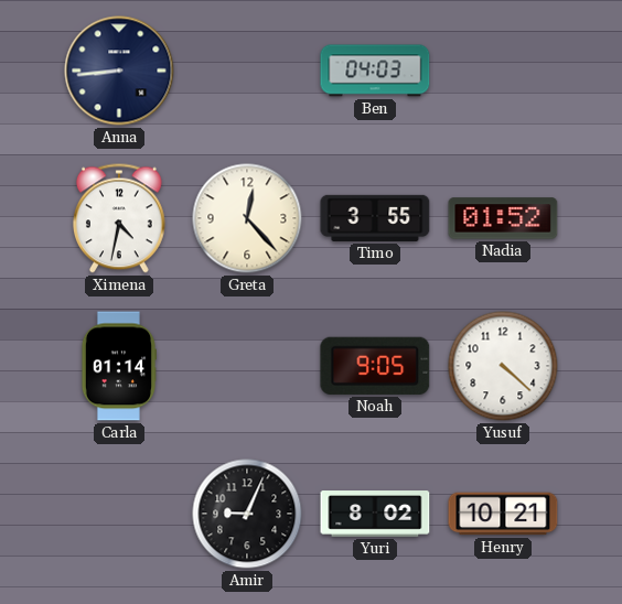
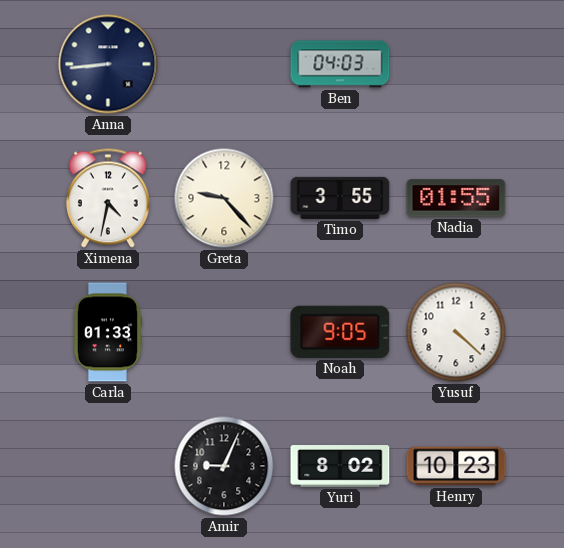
Greta: 12:23 -> 9:23
Nadia: 01:52 -> 01:55
Carla: 01:14 -> 01:33
Henry: 10:21 -> 10:23
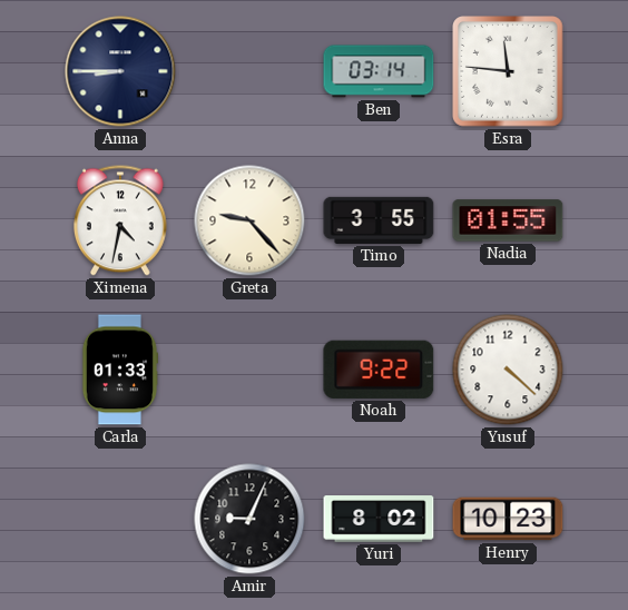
Anna: 8:44 -> 8:45
Ben: 04:03 -> 03:14
Esra: none -> 11:46
Noah: 9:05 -> 9:22
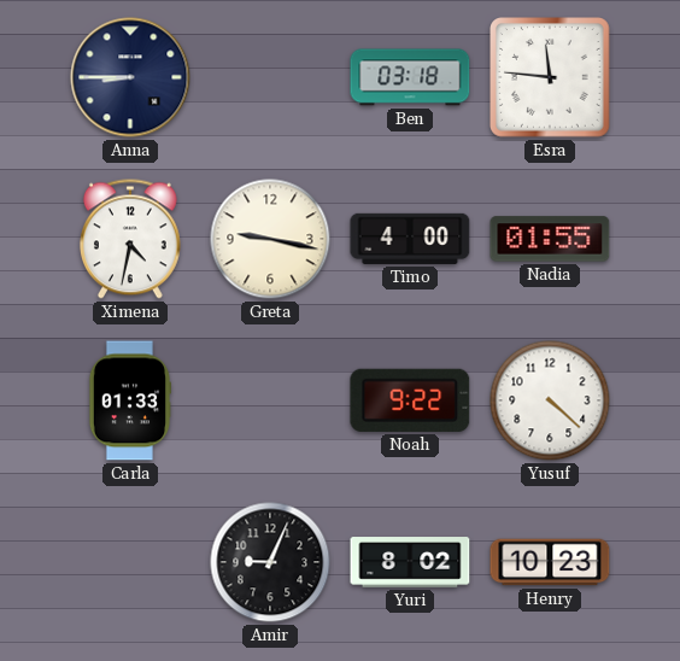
Ben: 03:14 -> 03:18
Greta: 9:23 -> 9:17
Timo: 3:55 -> 4:00
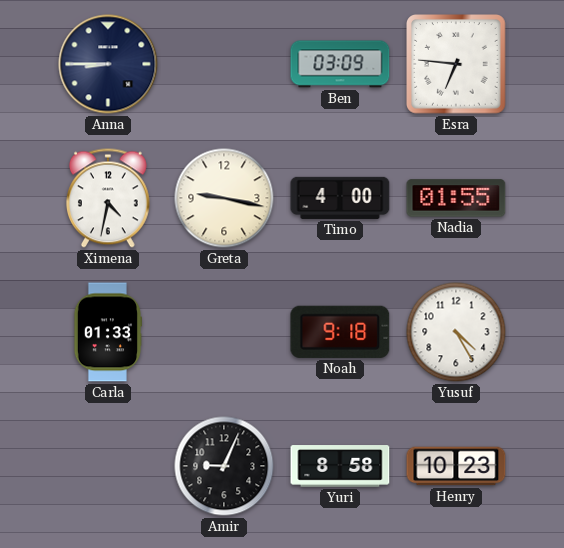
Ben: 03:18 -> 03:09
Esra: 11:46 -> 6:46
Noah: 9:22 -> 9:18
Yusuf: 4:22 -> 4:25
Yuri: 8:02 -> 8:58
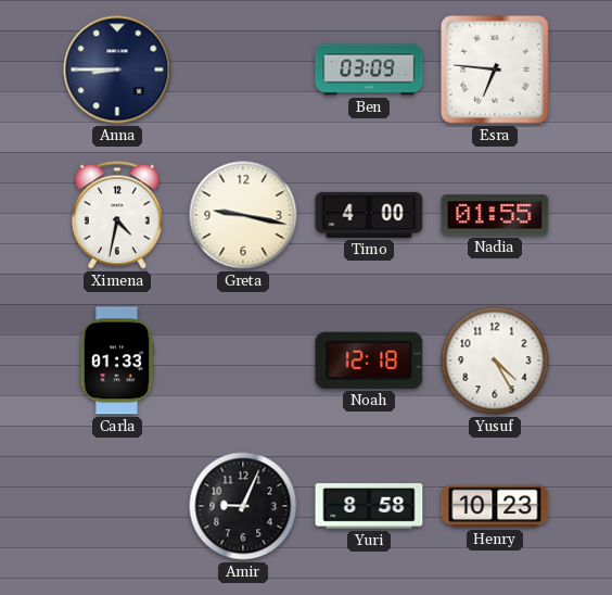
Noah: 9:18 -> 12:18
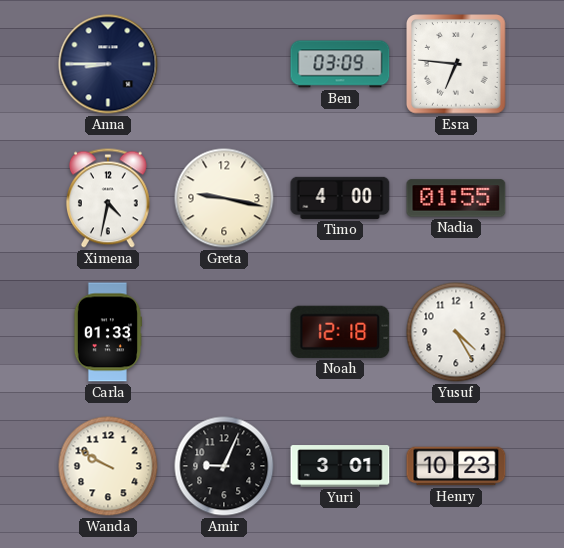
Wanda: none -> 9:50
Yuri: 8:58 -> 3:01
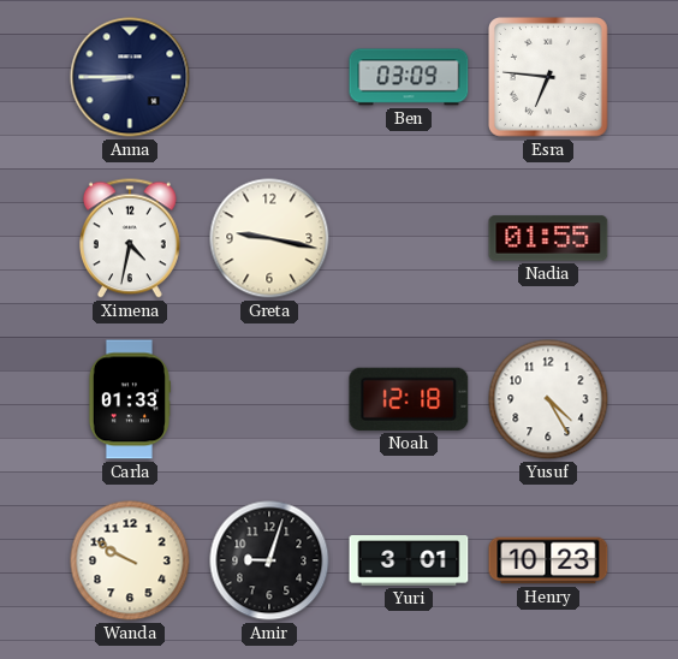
Timo: 4:00 -> none
Amir: 9:04 -> 9:03
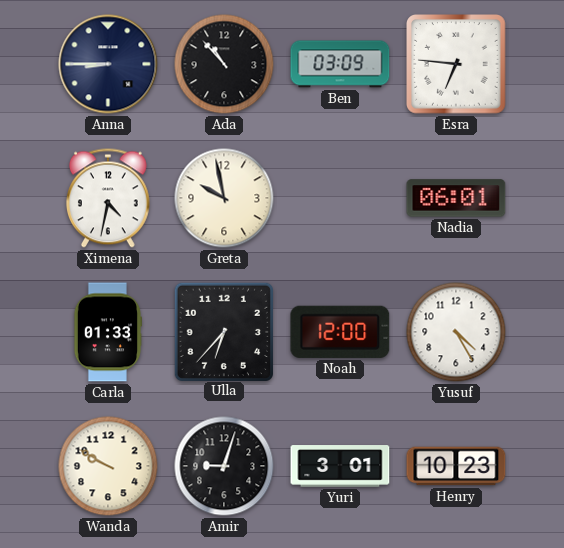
Ada: none -> 10:53
Greta: 9:17 -> 9:58
Nadia: 01:55 -> 06:01
Ulla: none -> 6:37
Noah: 12:18 -> 12:00
